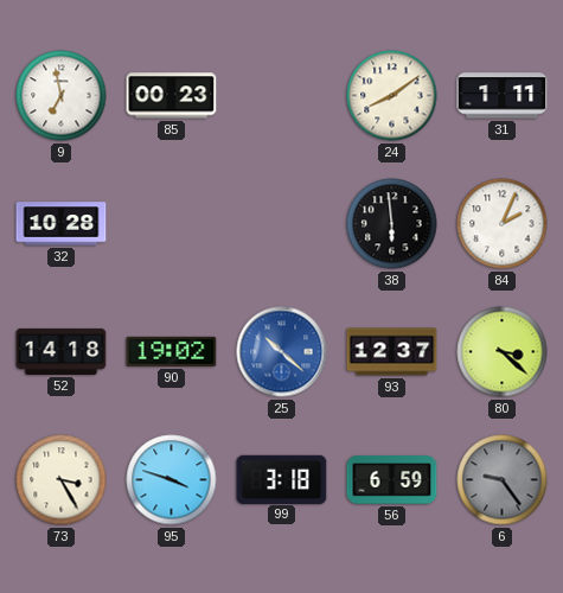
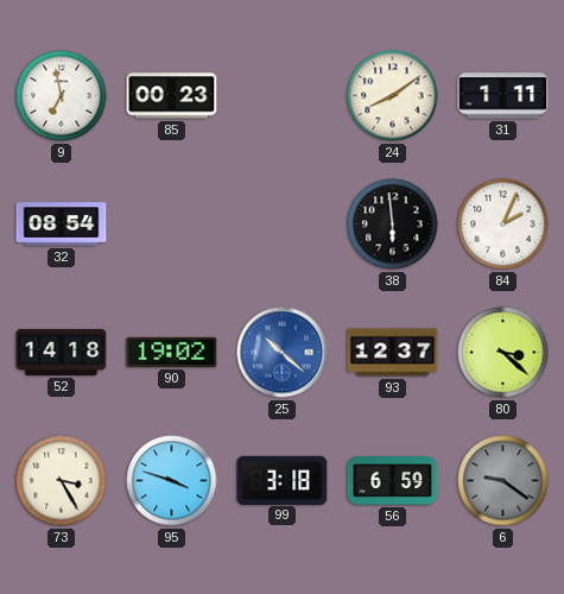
32: 10:28 -> 08:54
6: 9:24 -> 9:21
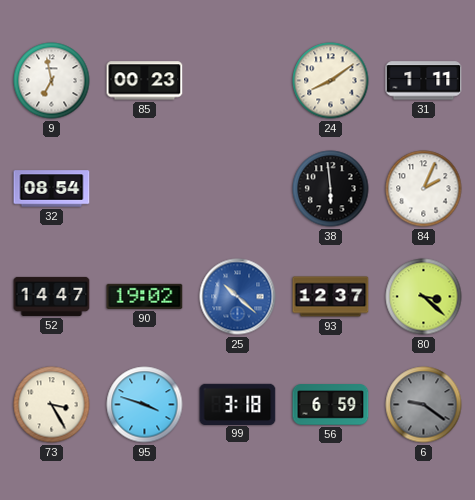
52: 14:18 -> 14:47
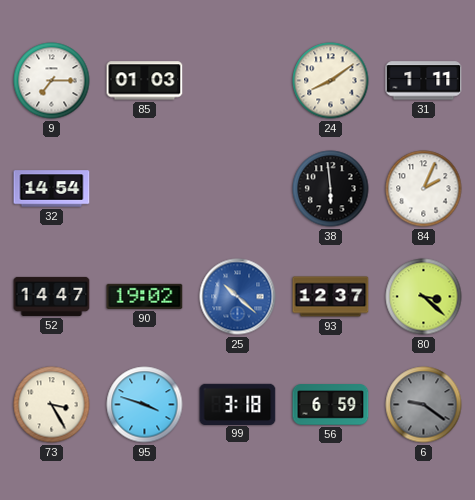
9: 6:58 -> 7:15
85: 00:23 -> 01:03
32: 08:54 -> 14:54
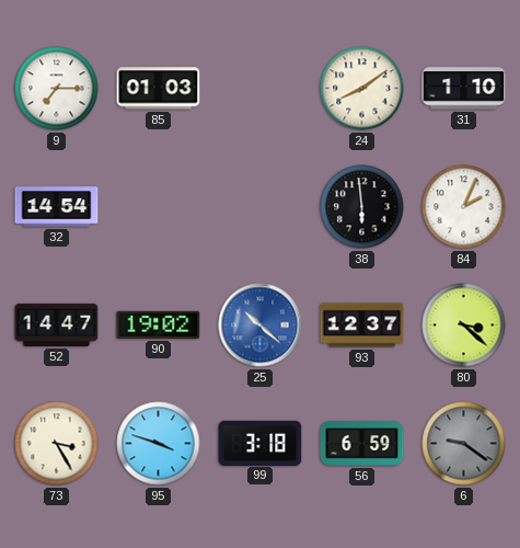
31: 1:11 -> 1:10
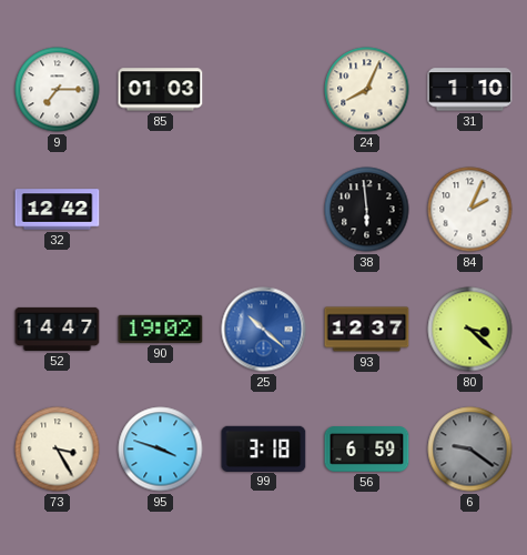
24: 8:09 -> 8:04
32: 14:54 -> 12:42
